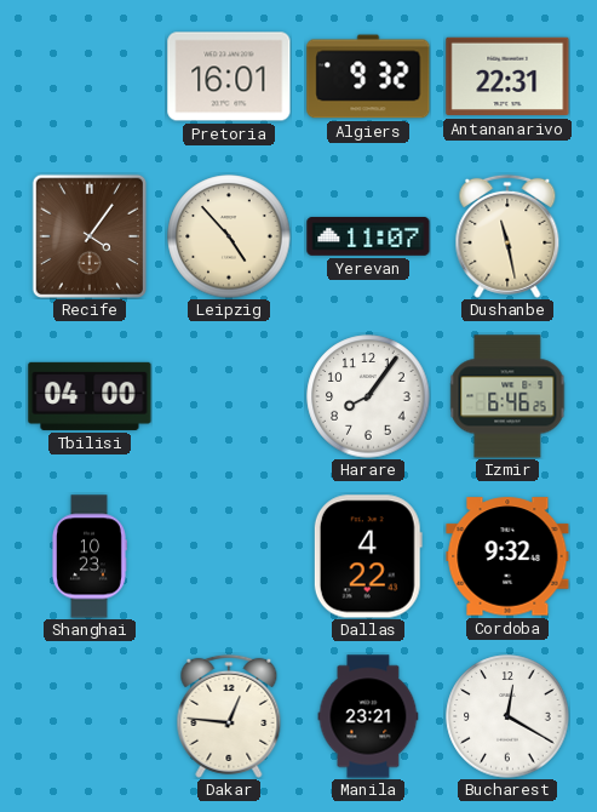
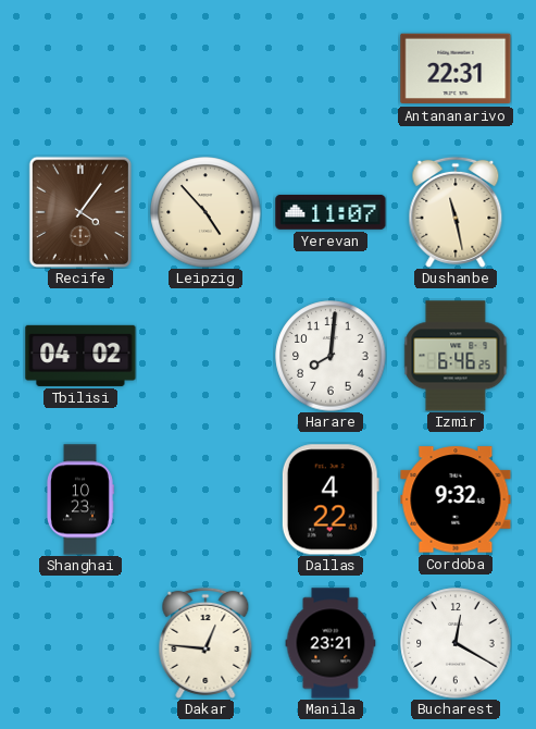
Pretoria: 16:01 -> none
Algiers: 9:32 -> none
Tbilisi: 04:00 -> 04:02
Harare: 8:06 -> 8:01
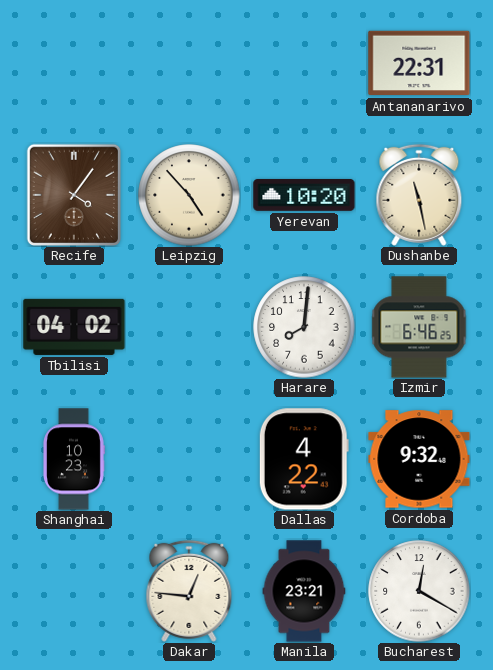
Yerevan: 11:07 -> 10:20
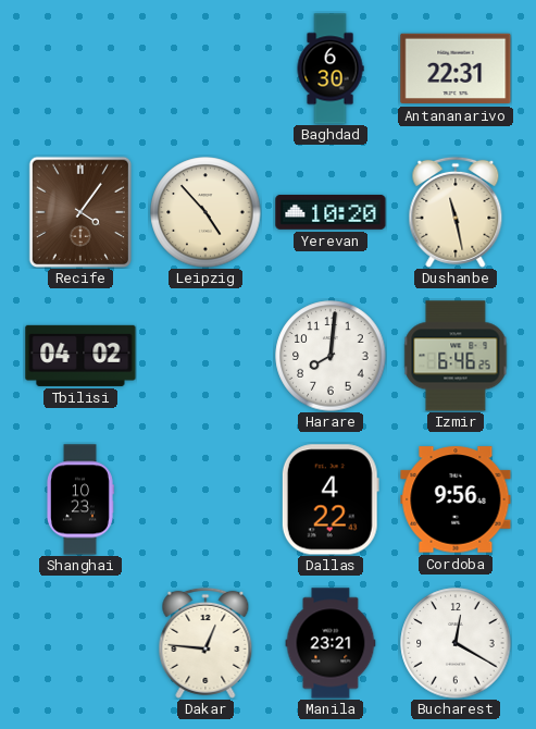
Baghdad: none -> 6:30
Cordoba: 9:32 -> 9:56
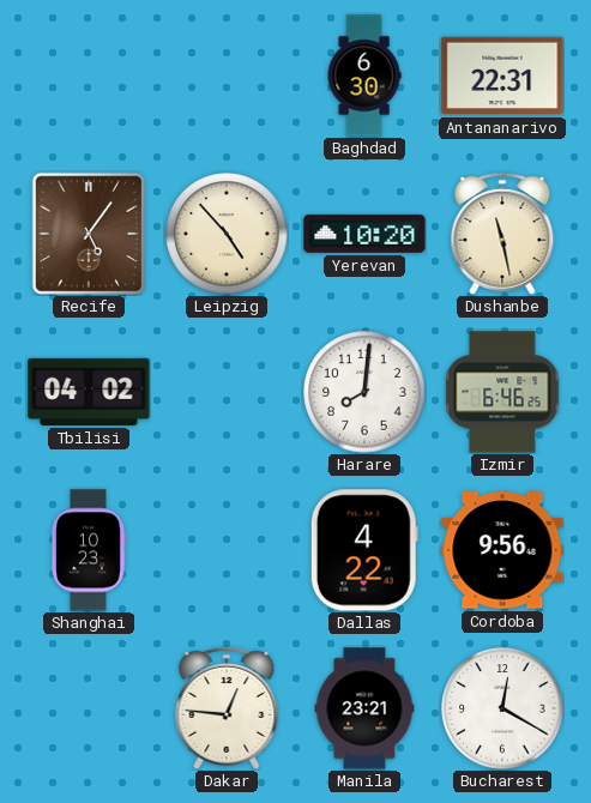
Recife: 4:06 -> 5:06
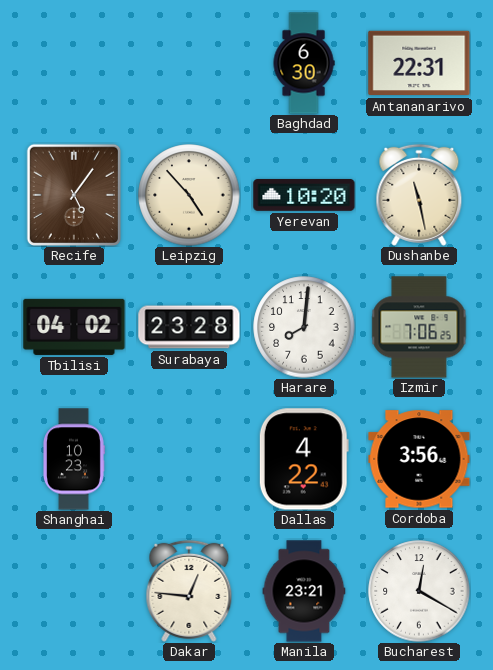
Surabaya: none -> 23:28
Izmir: 6:46 -> 7:06
Cordoba: 9:56 -> 3:56
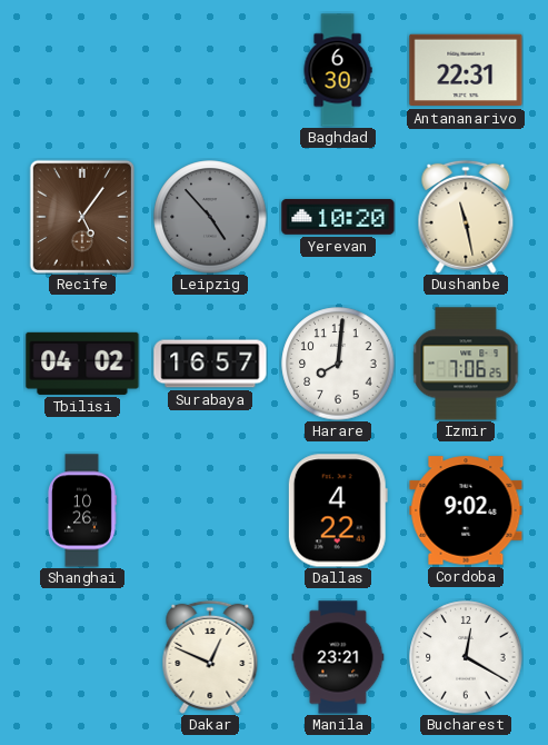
Leipzig dial: cream -> grey
Surabaya: 23:28 -> 16:57
Shanghai: 10:23 -> 10:26
Cordoba: 3:56 -> 9:02
Dakar: 12:46 -> 12:49
